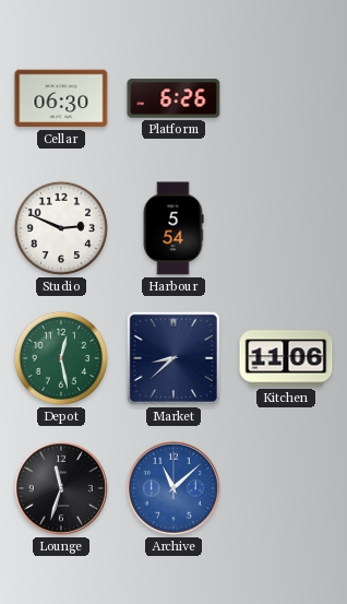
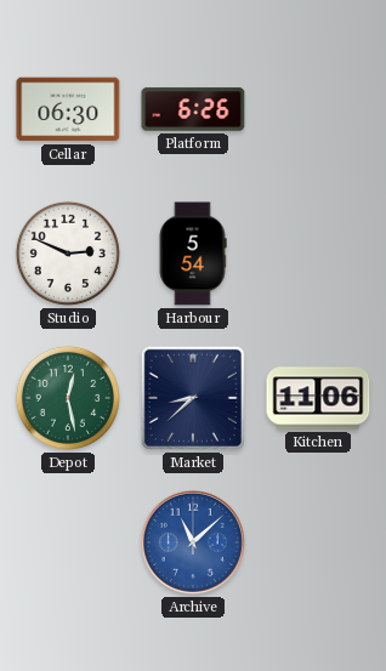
Lounge: 11:33 -> none
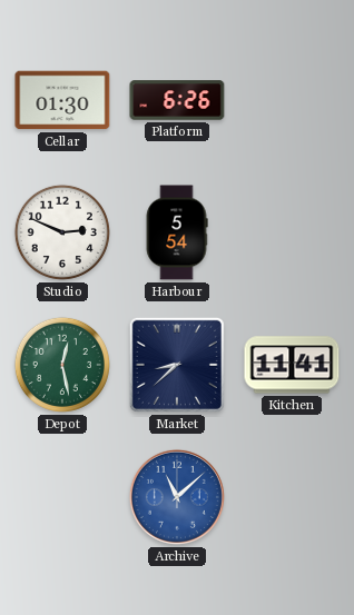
Cellar: 06:30 -> 01:30
Kitchen: 11:06 -> 11:41
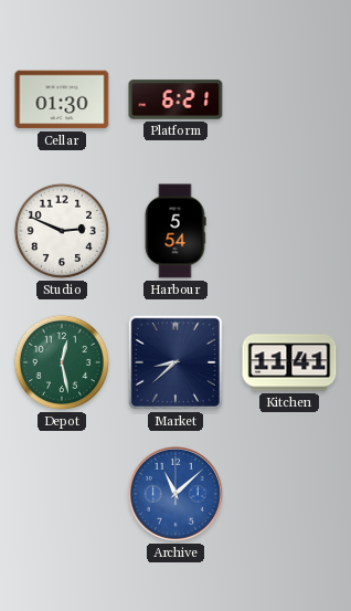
Platform: 6:26 -> 6:21
